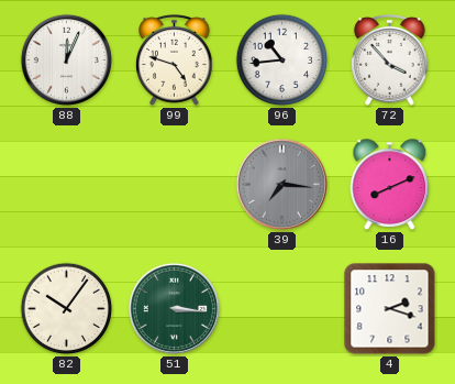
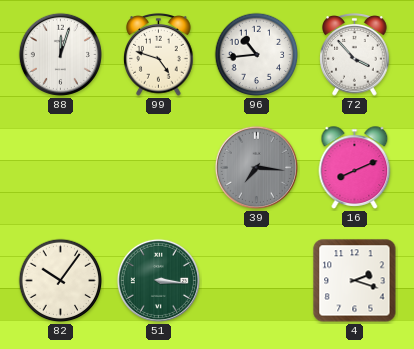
88: 12:04 -> 12:03
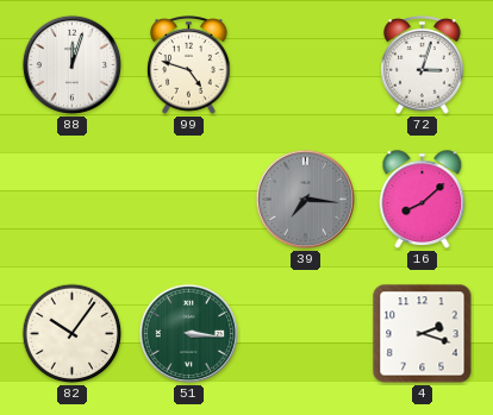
96: 10:44 -> none
72: 3:53 -> 3:03
16: 8:11 -> 8:08
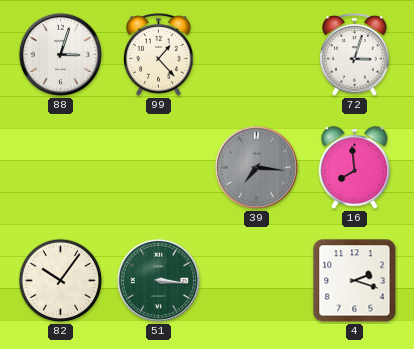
88: 12:03 -> 3:03
99: 4:48 -> 1:23
16: 8:08 -> 7:59
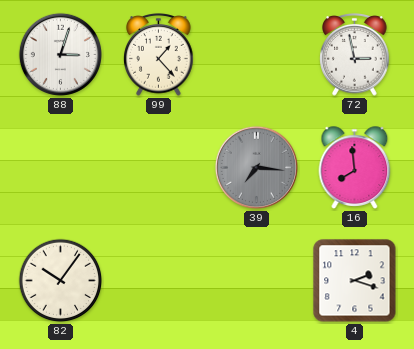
72: 3:03 -> 2:58
51: 3:16 -> none
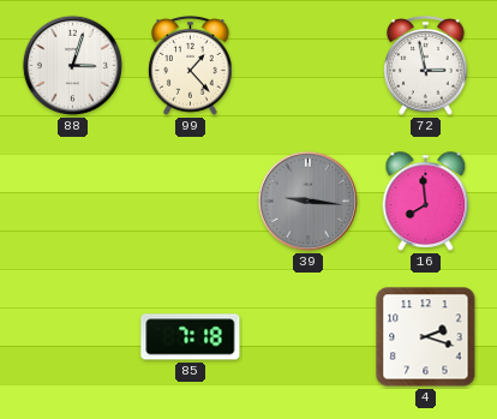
39: 7:16 -> 9:16
82: 10:06 -> none
85: none -> 7:18
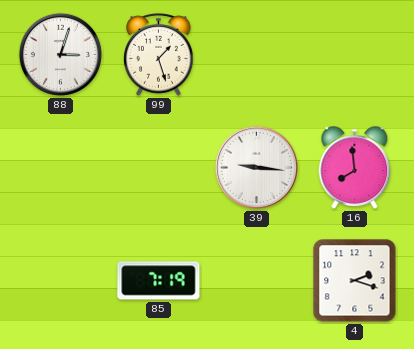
99: 1:23 -> 1:27
72: 2:58 -> none
39 dial: grey -> white
85: 7:18 -> 7:19
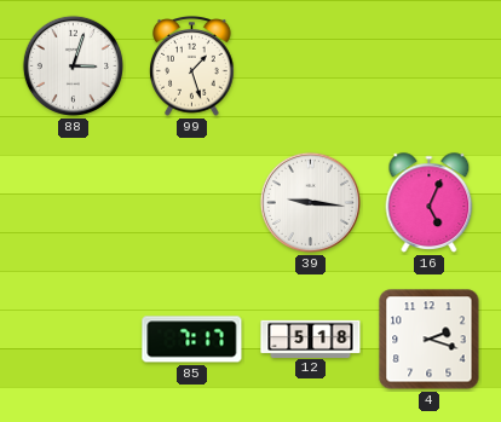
16: 7:59 -> 5:04
85: 7:19 -> 7:17
12: none -> 5:18
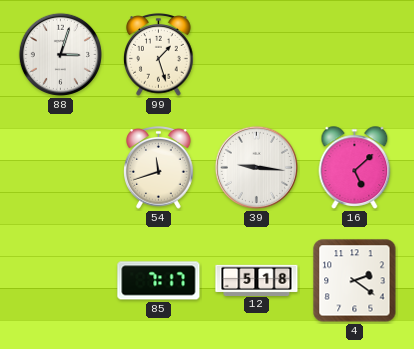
54: none -> 11:42
16: 5:04 -> 5:08
4: 2:18 -> 2:21
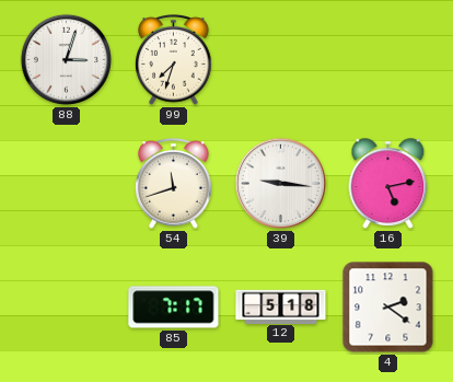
99: 1:27 -> 7:33
16: 5:08 -> 5:13
